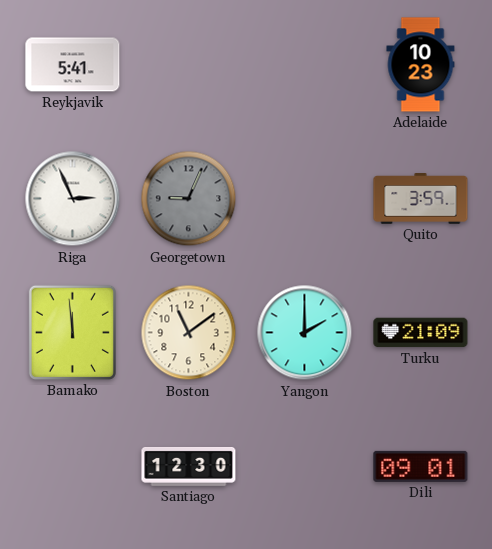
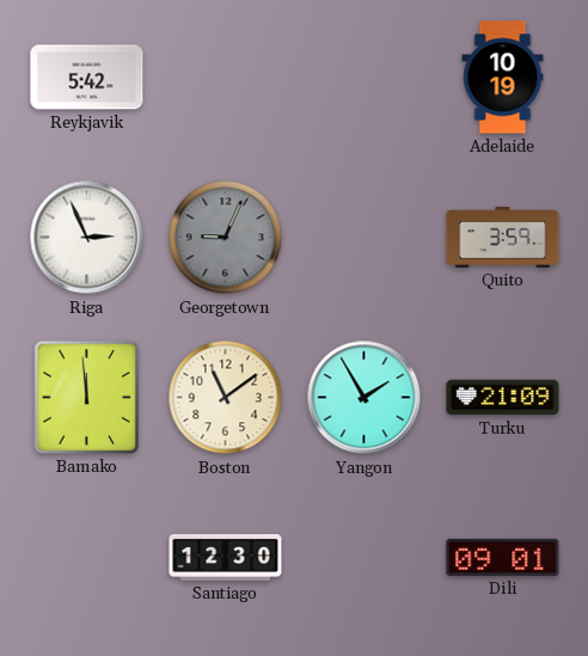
Reykjavik: 5:41 -> 5:42
Adelaide: 10:23 -> 10:19
Yangon: 2:00 -> 1:55
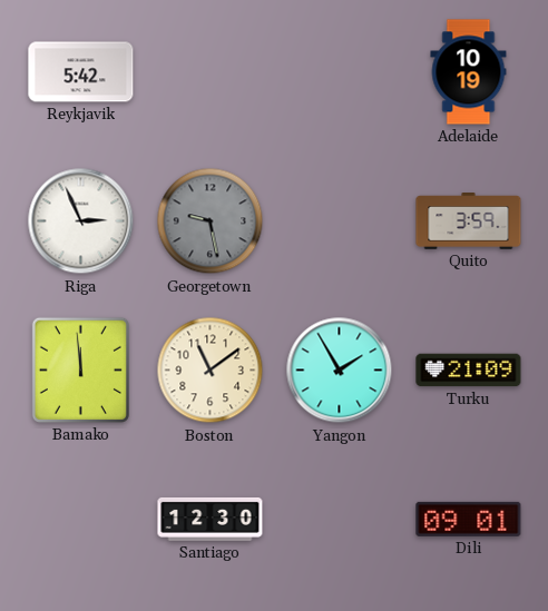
Georgetown: 9:04 -> 9:28
